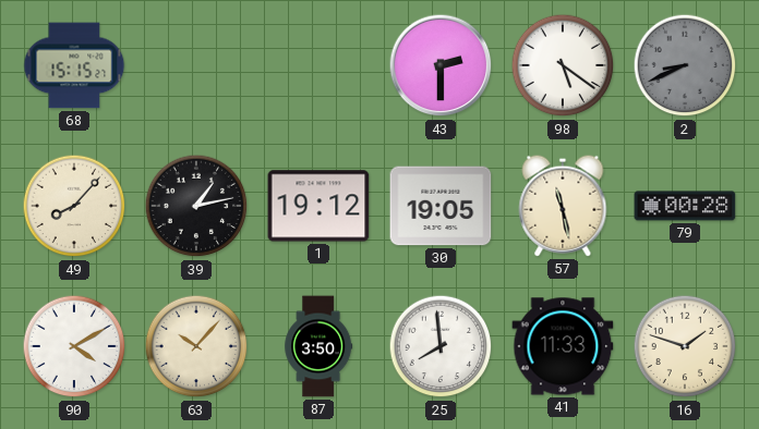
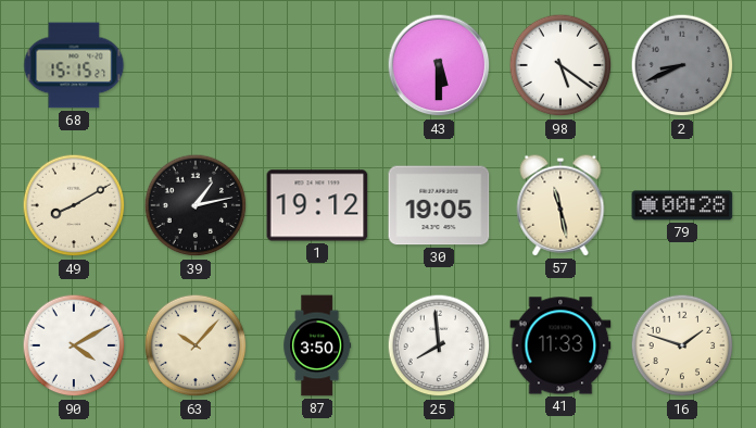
43: 2:30 -> 5:30
49: 8:07 -> 8:10
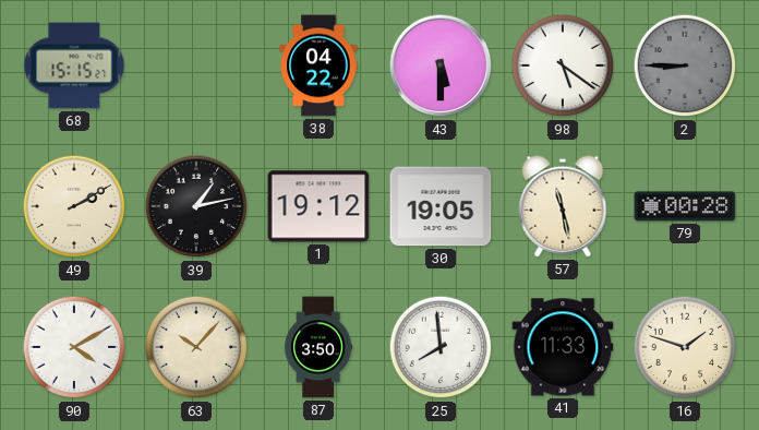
38: none -> 04:22
2: 8:41 -> 8:45
49: 8:10 -> 2:10
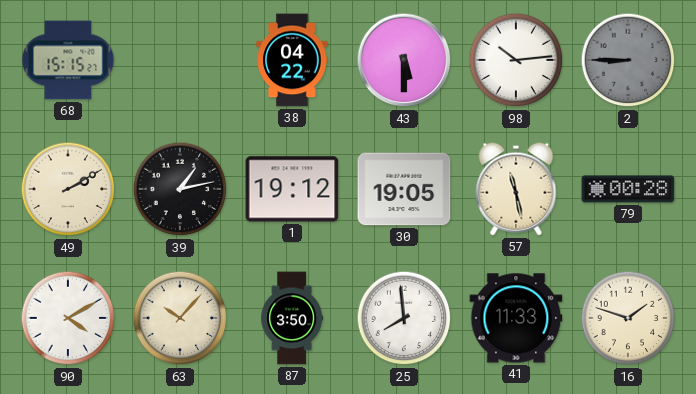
98: 5:21 -> 10:14
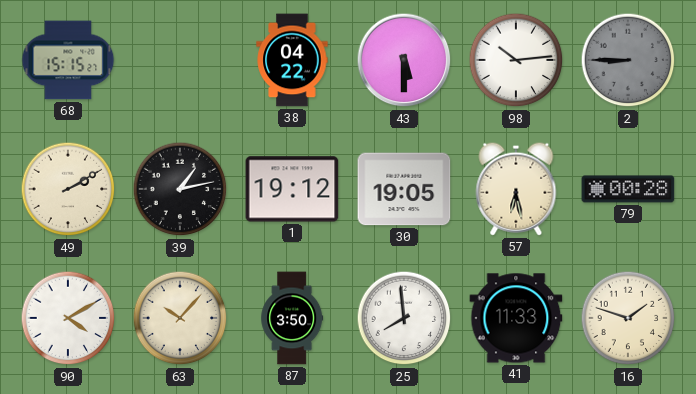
57: 11:28 -> 6:28
